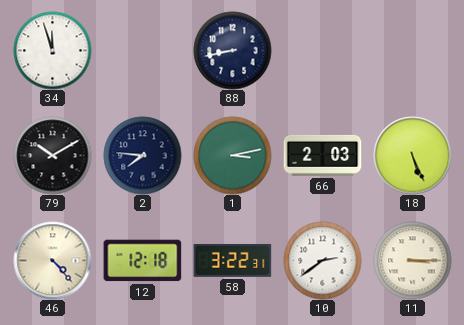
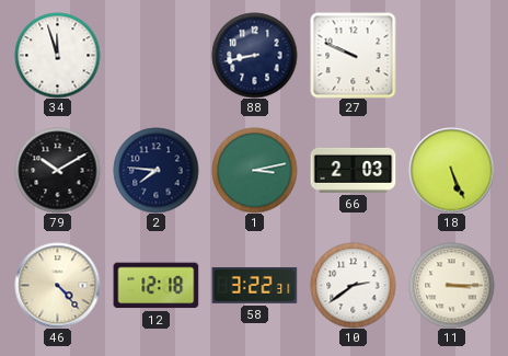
27: none -> 9:49
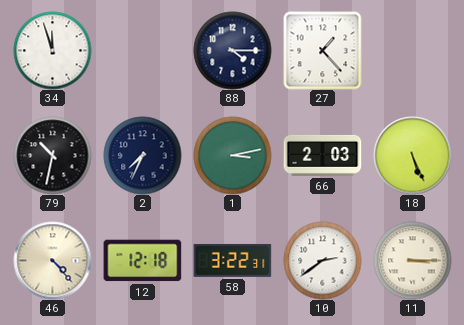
88: 8:43 -> 4:15
27: 9:49 -> 1:23
79: 10:10 -> 10:32
2: 7:46 -> 7:34
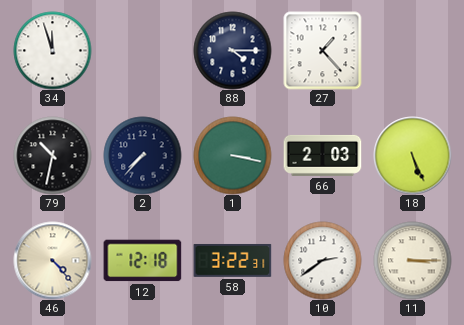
2: 7:34 -> 7:37
1: 3:13 -> 3:17
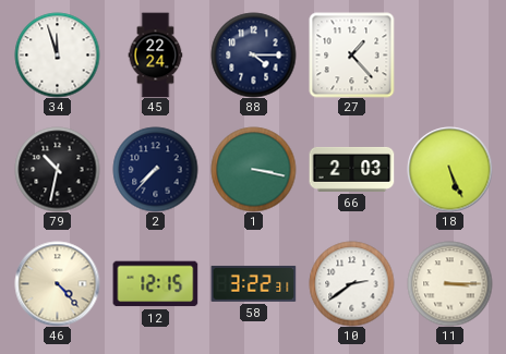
45: none -> 22:24
12: 12:18 -> 12:15
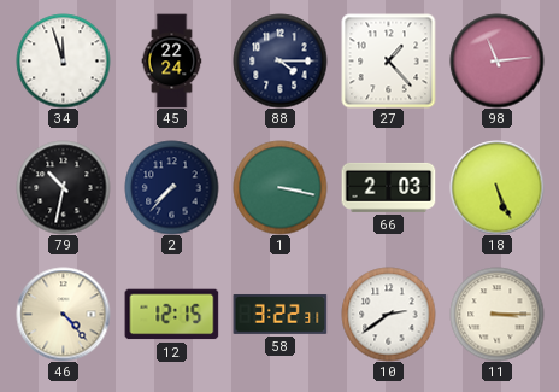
98: none -> 11:14
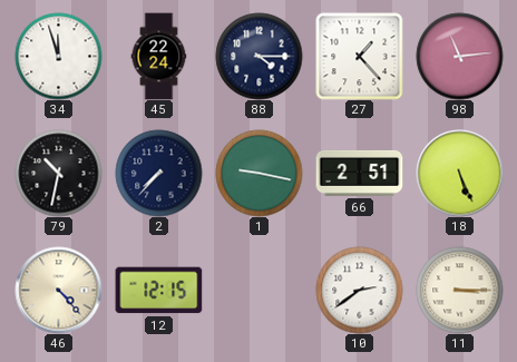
1: 3:17 -> 9:17
66: 2:03 -> 2:51
58: 3:22 -> none
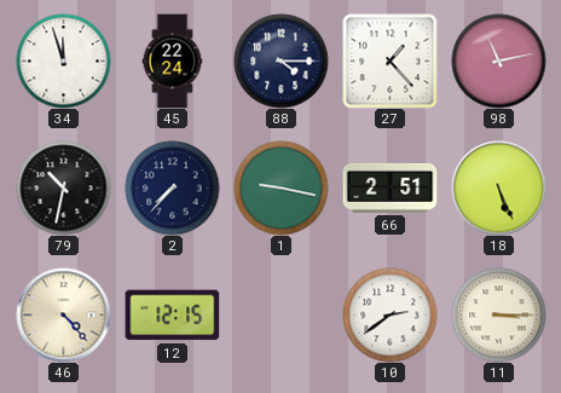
98: 11:14 -> 11:13
